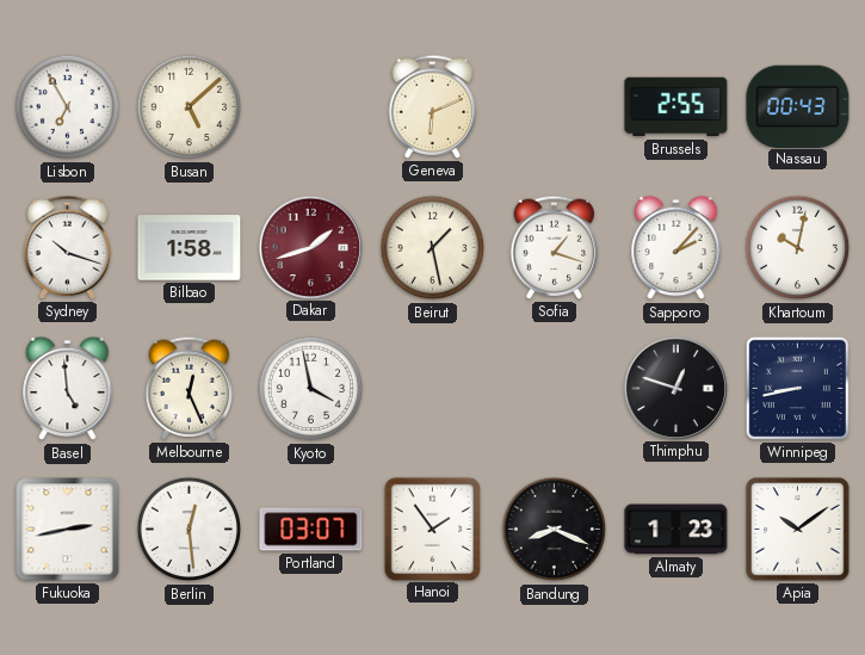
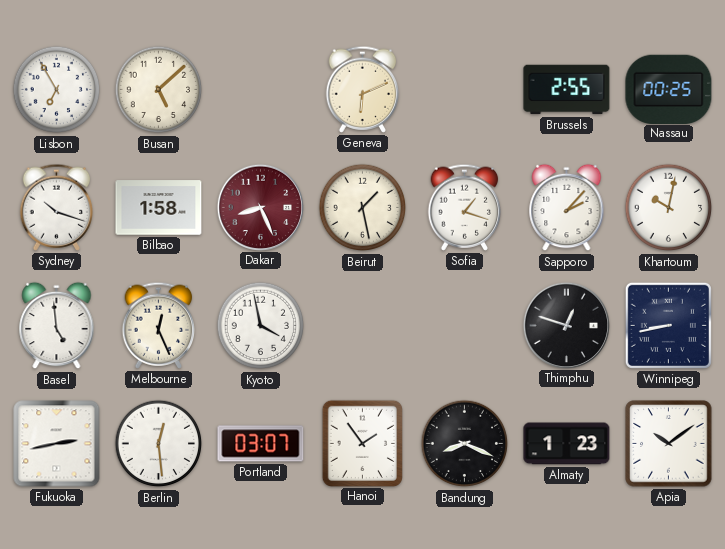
Nassau: 00:43 -> 00:25
Dakar: 1:42 -> 8:26
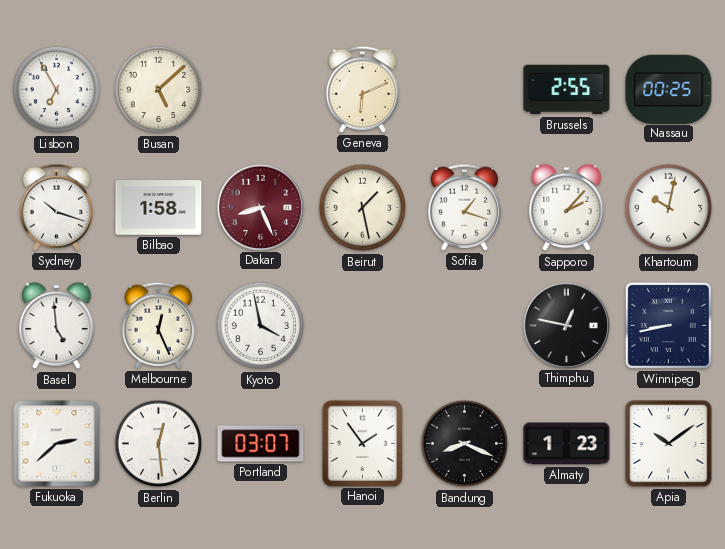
Thimphu: 12:48 -> 12:47
Fukuoka: 2:43 -> 2:38
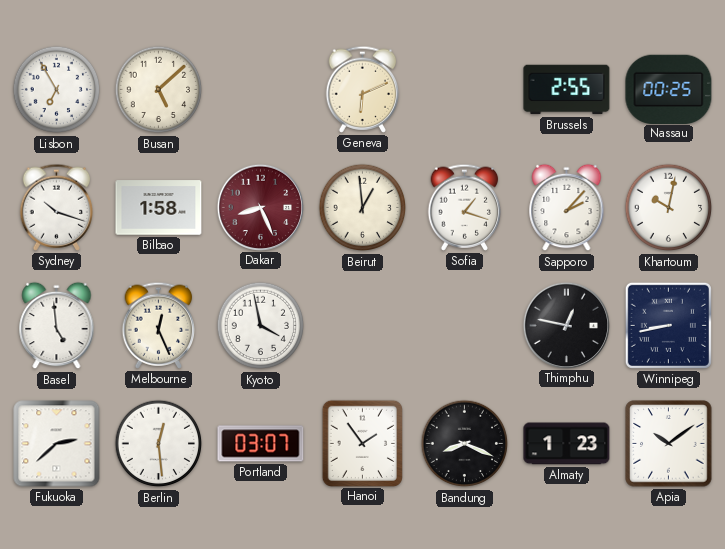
Beirut: 1:28 -> 12:59
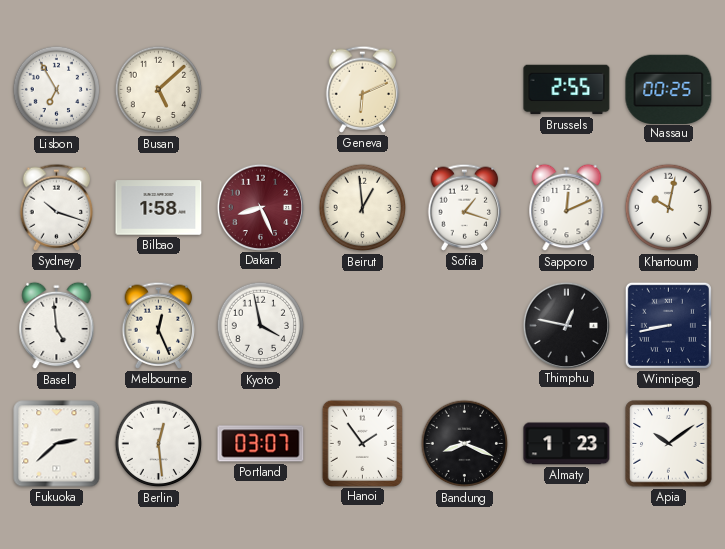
Sapporo: 2:07 -> 12:11
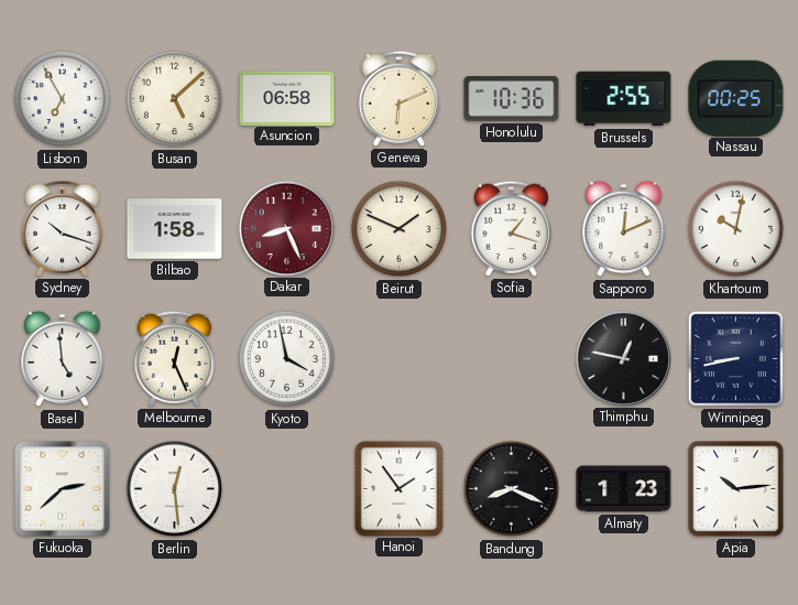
Asuncion: none -> 06:58
Honolulu: none -> 10:36
Beirut: 12:59 -> 1:49
Portland: 03:07 -> none
Apia: 10:09 -> 10:14
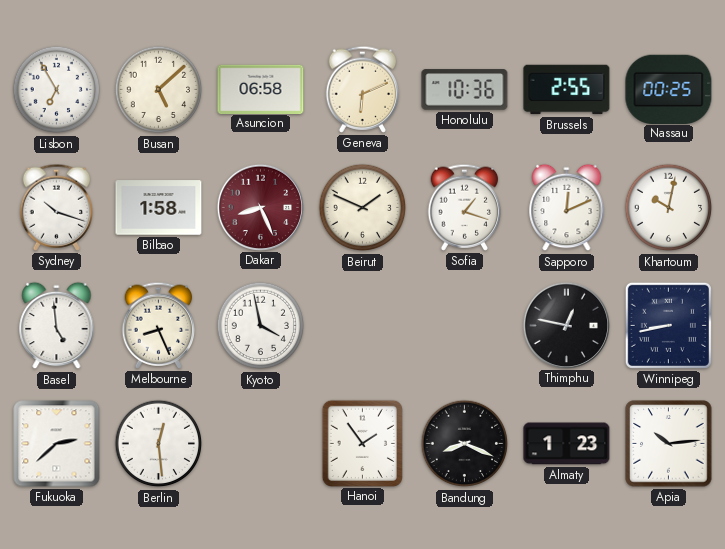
Melbourne: 12:26 -> 8:26
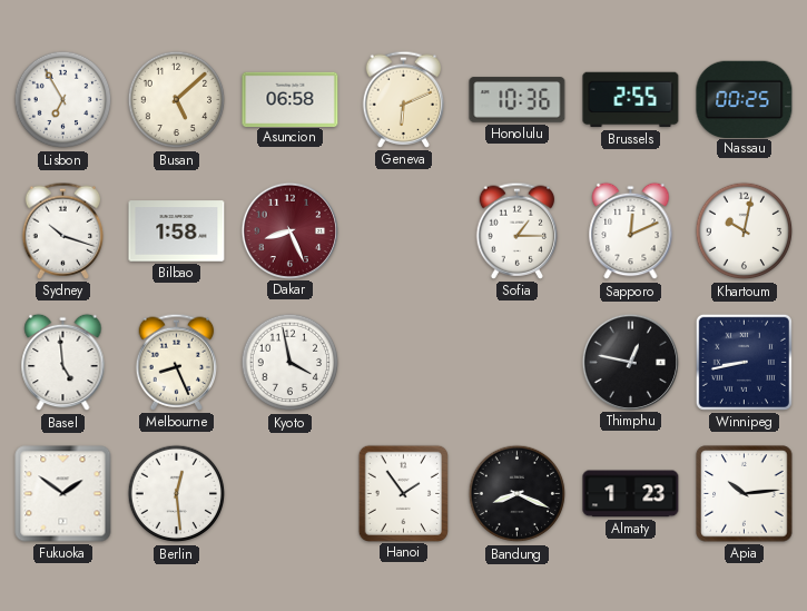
Beirut: 1:49 -> none
Sofia: 1:18 -> 1:15
Fukuoka: 2:38 -> 1:51
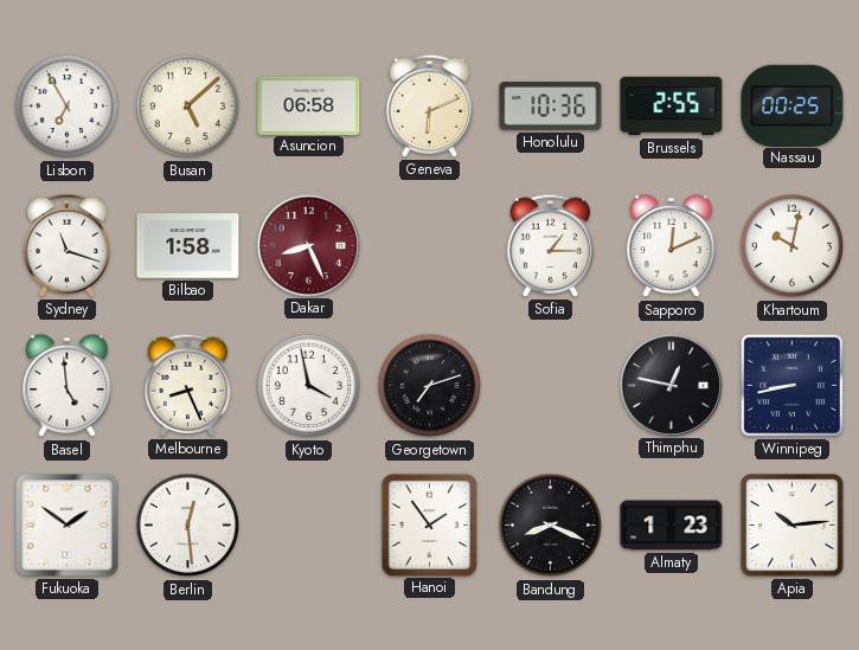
Sydney: 10:18 -> 11:18
Georgetown: none -> 7:12
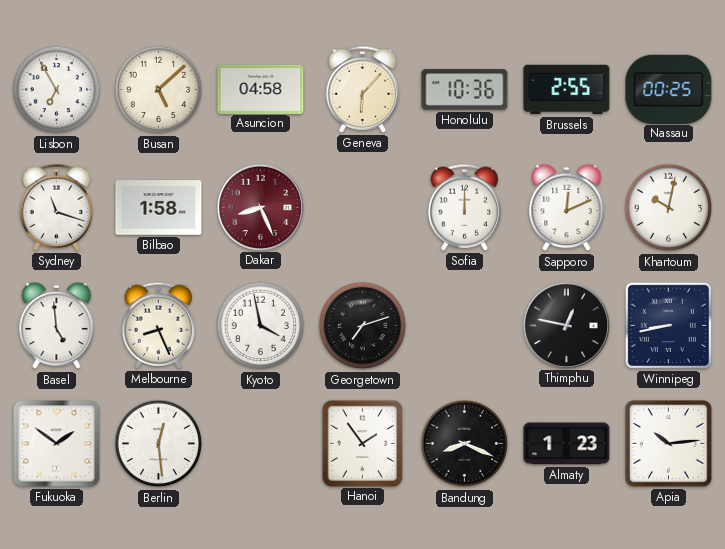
Asuncion: 06:58 -> 04:58
Geneva: 6:11 -> 6:07
Sofia: 1:15 -> 12:00
